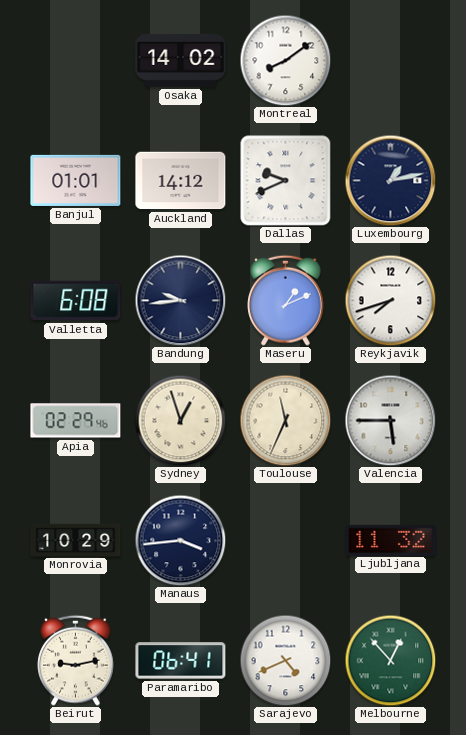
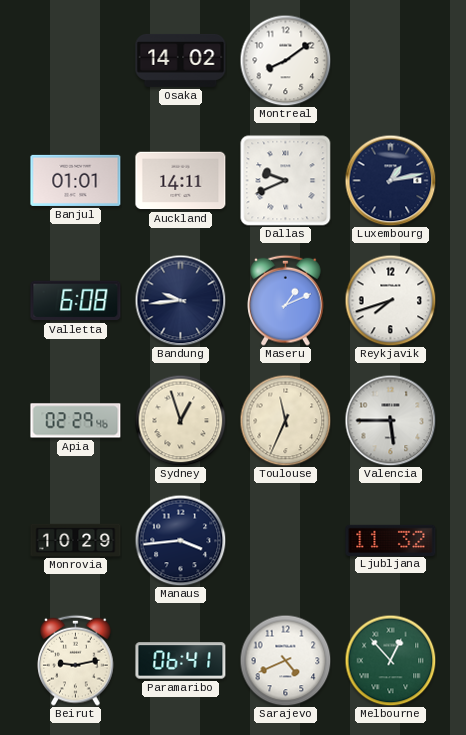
Auckland: 14:12 -> 14:11
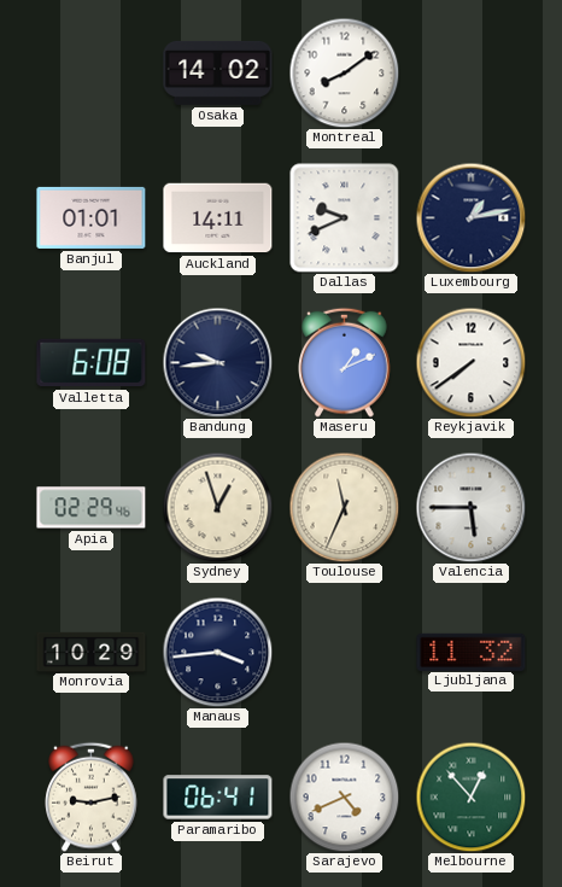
Reykjavik: 7:42 -> 7:39
